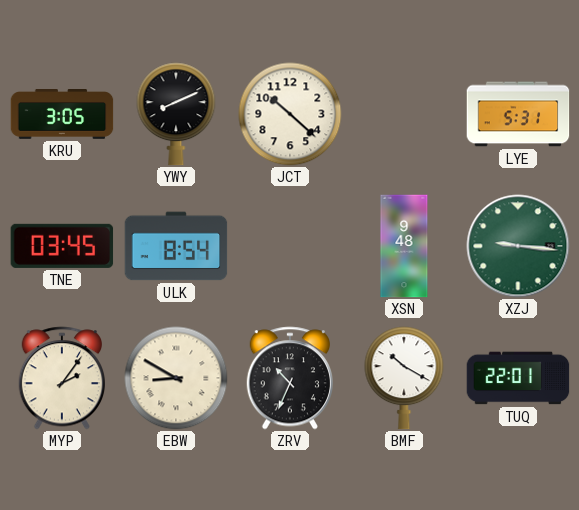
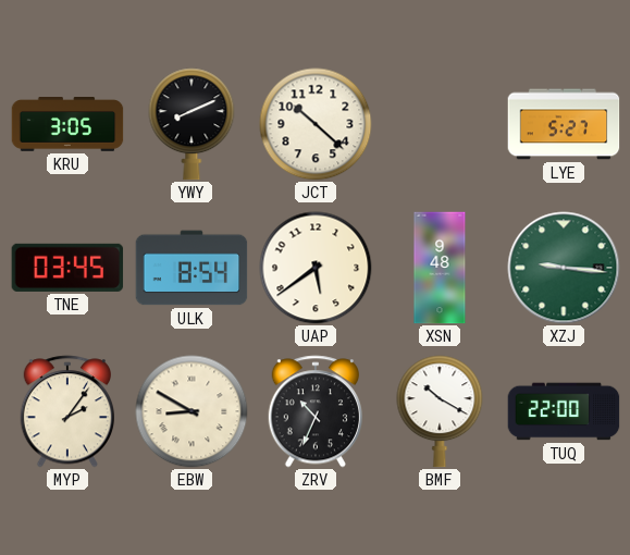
LYE: 5:31 -> 5:27
UAP: none -> 5:39
TUQ: 22:01 -> 22:00
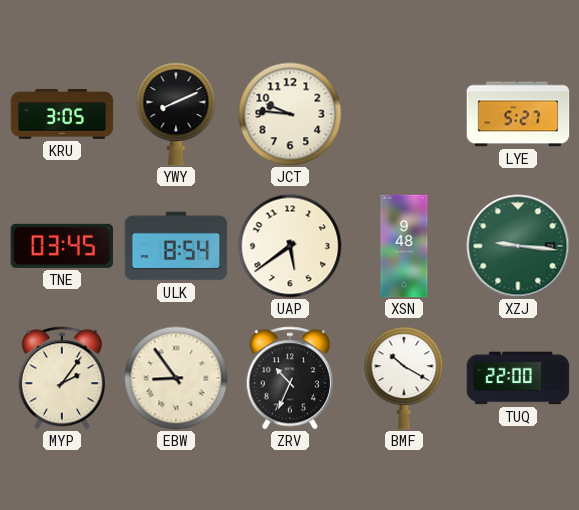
JCT: 10:22 -> 9:46
EBW: 8:50 -> 8:54
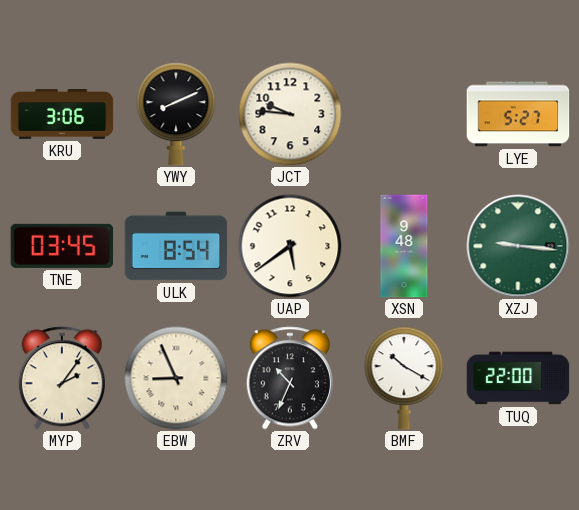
KRU: 3:05 -> 3:06
EBW: 8:54 -> 8:56
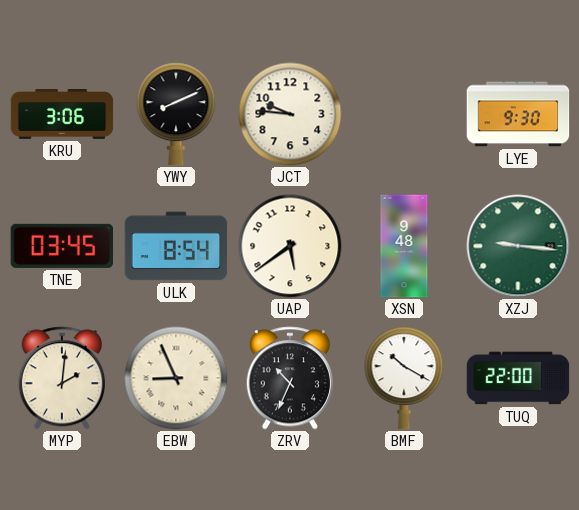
LYE: 5:27 -> 9:30
MYP: 2:06 -> 2:01
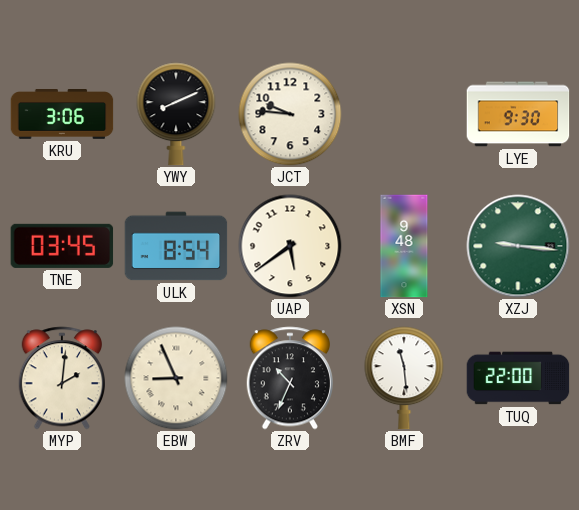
BMF: 10:20 -> 11:29
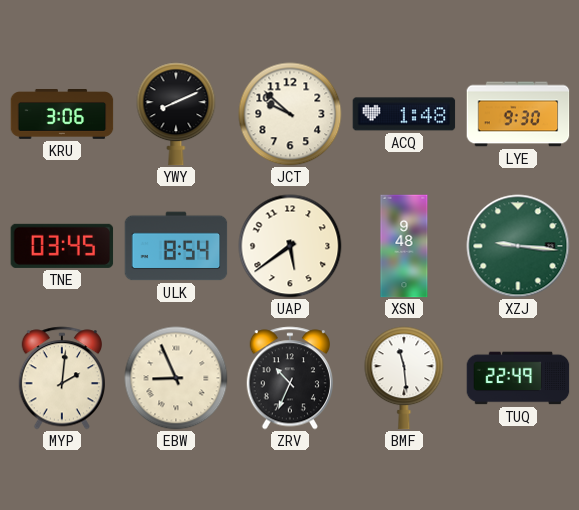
JCT: 9:46 -> 9:52
ACQ: none -> 1:48
TUQ: 22:00 -> 22:49
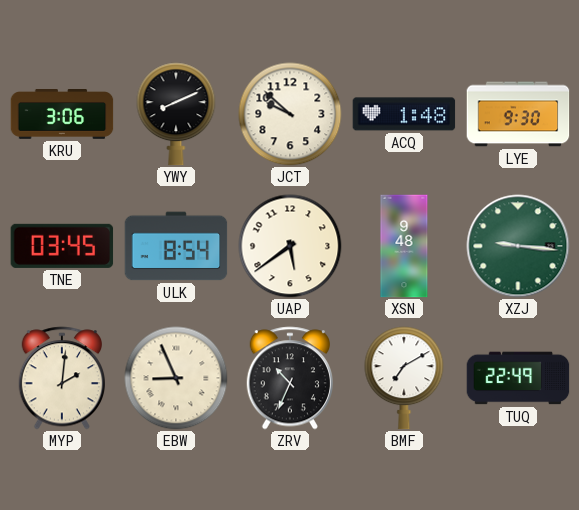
BMF: 11:29 -> 7:10
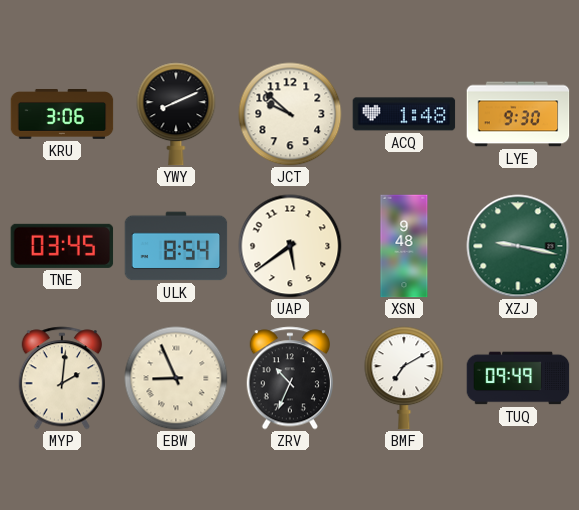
XZJ: 9:16 -> 9:17
TUQ: 22:49 -> 09:49
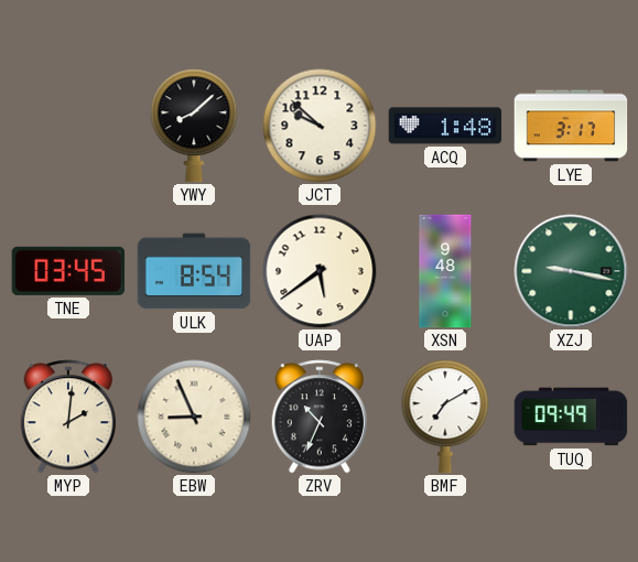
KRU: 3:06 -> none
YWY: 8:11 -> 8:08
LYE: 9:30 -> 3:17
